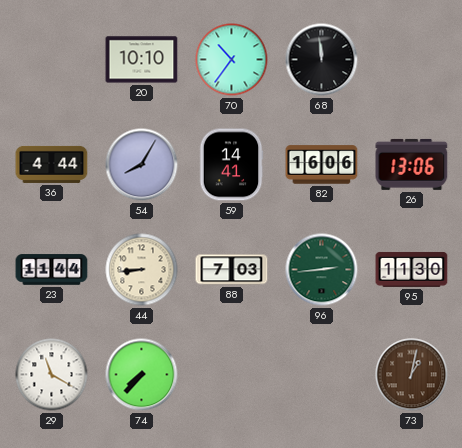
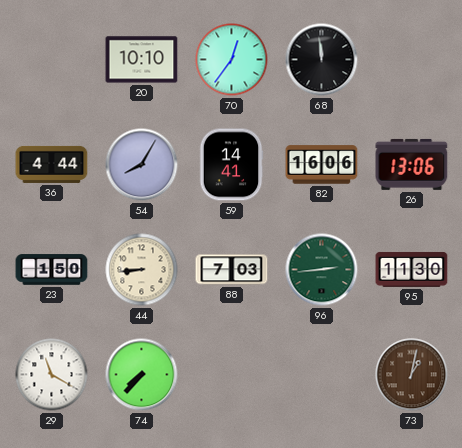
70: 10:36 -> 12:36
23: 11:44 -> 1:50
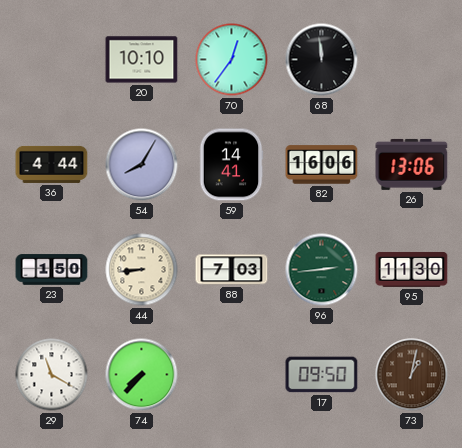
17: none -> 09:50
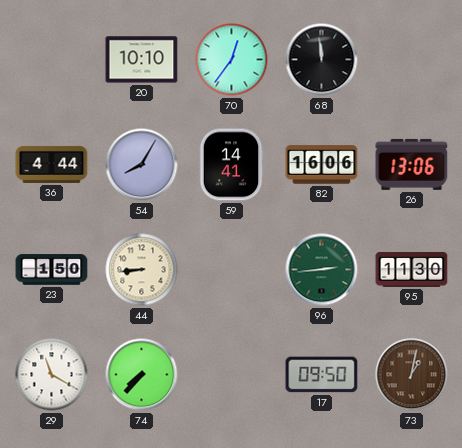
88: 7:03 -> none
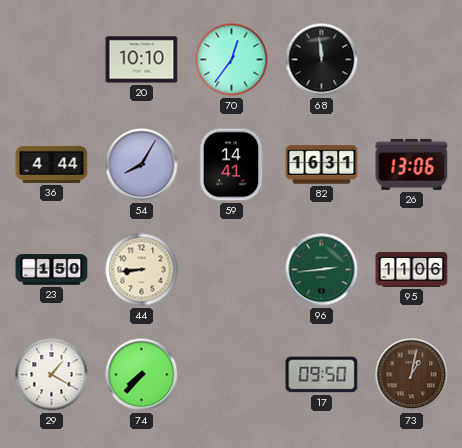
82: 16:06 -> 16:31
95: 11:30 -> 11:06
29: 11:20 -> 1:20
